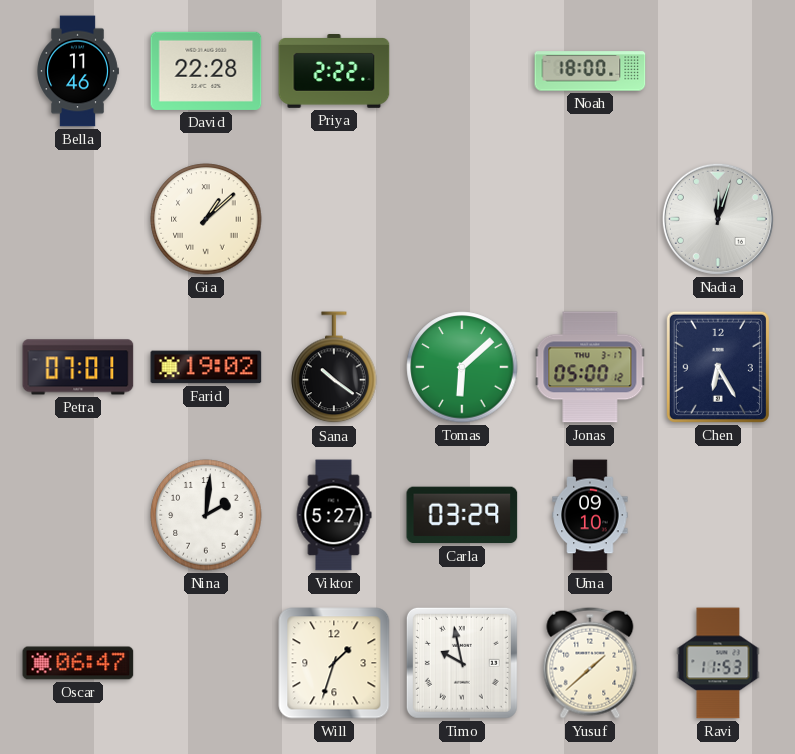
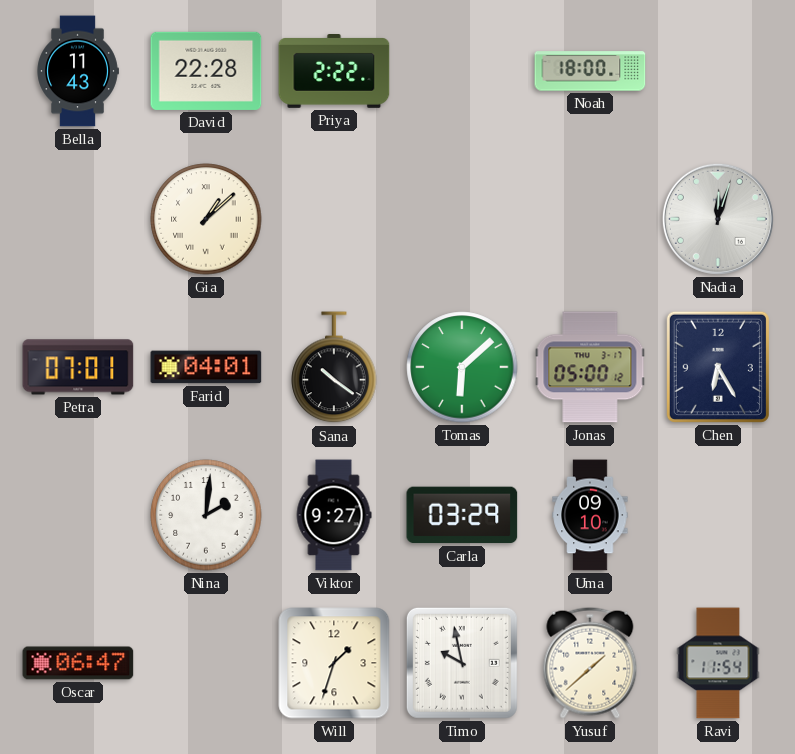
Bella: 11:46 -> 11:43
Farid: 19:02 -> 04:01
Viktor: 5:27 -> 9:27
Ravi: 11:53 -> 11:54
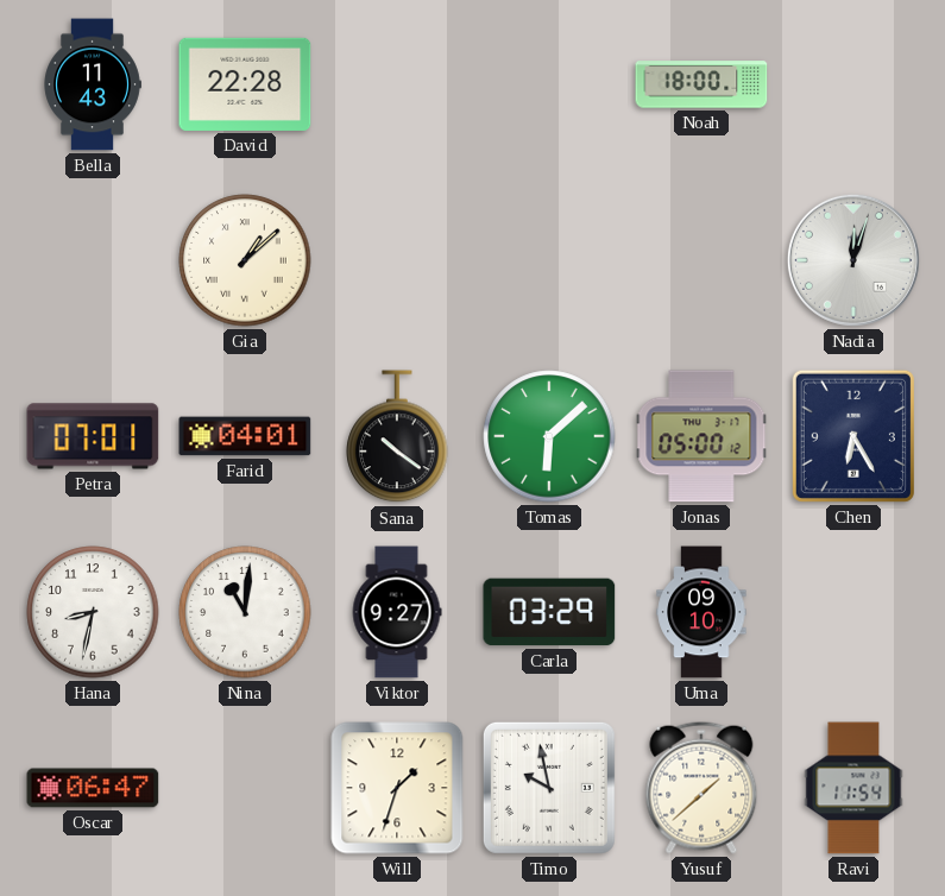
Priya: 2:22 -> none
Hana: none -> 8:32
Nina: 2:01 -> 11:01
